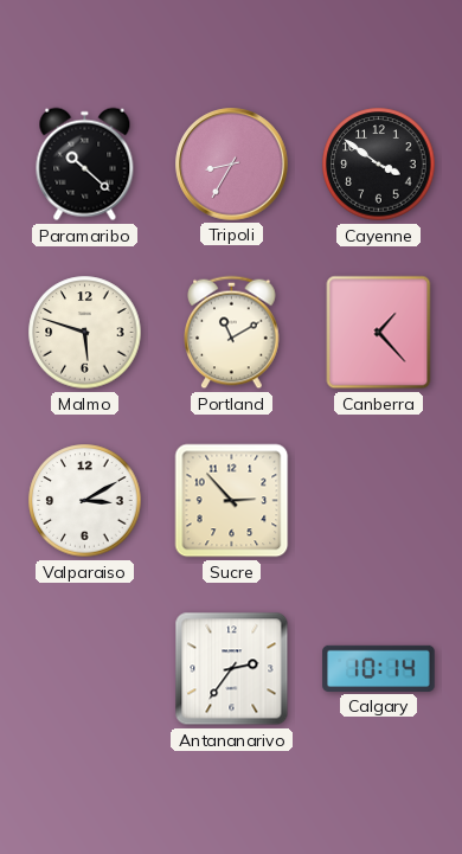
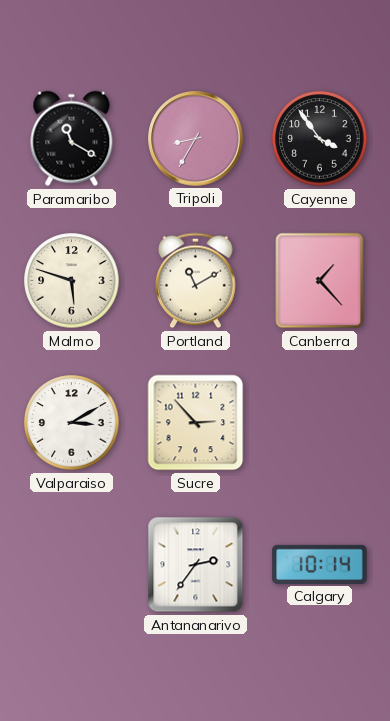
Paramaribo: 10:22 -> 11:20
Cayenne: 3:51 -> 3:54
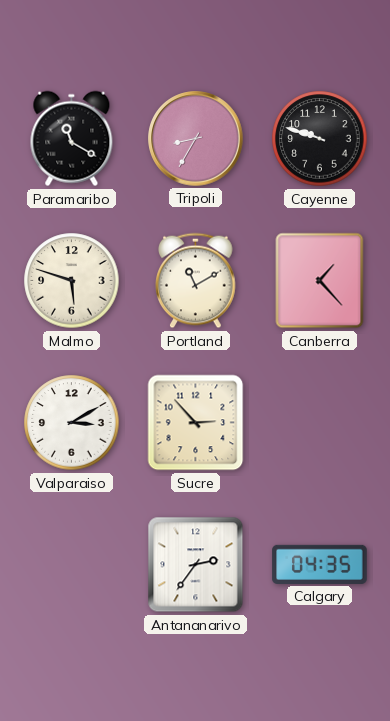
Cayenne: 3:54 -> 9:48
Calgary: 10:14 -> 04:35
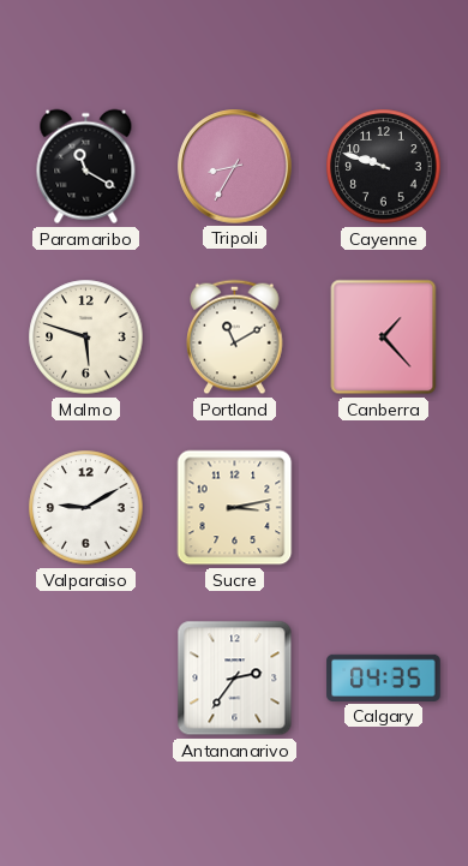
Valparaiso: 3:10 -> 9:10
Sucre: 2:53 -> 3:13
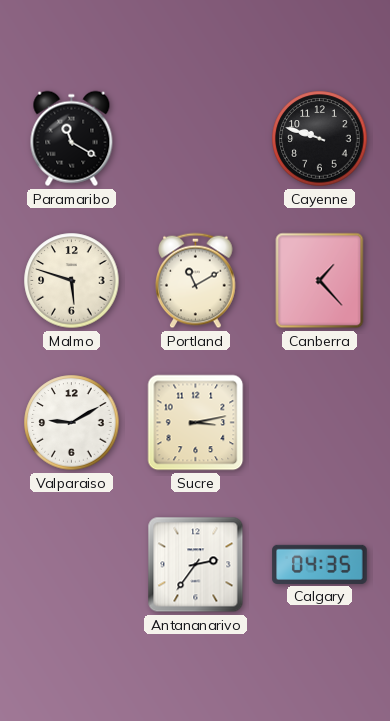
Tripoli: 8:35 -> none
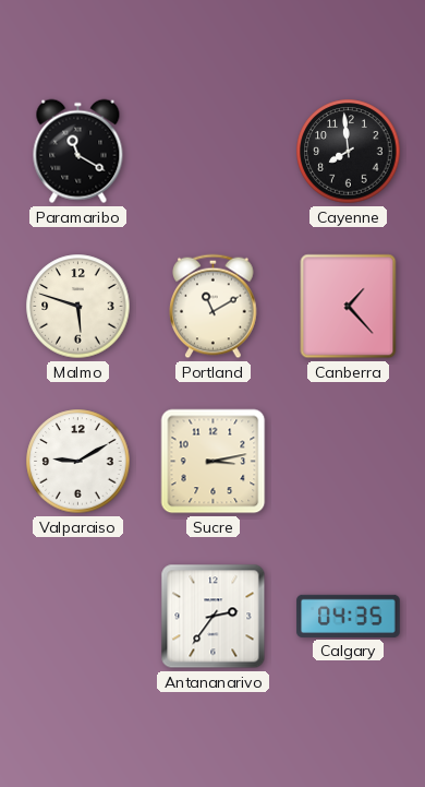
Cayenne: 9:48 -> 7:59
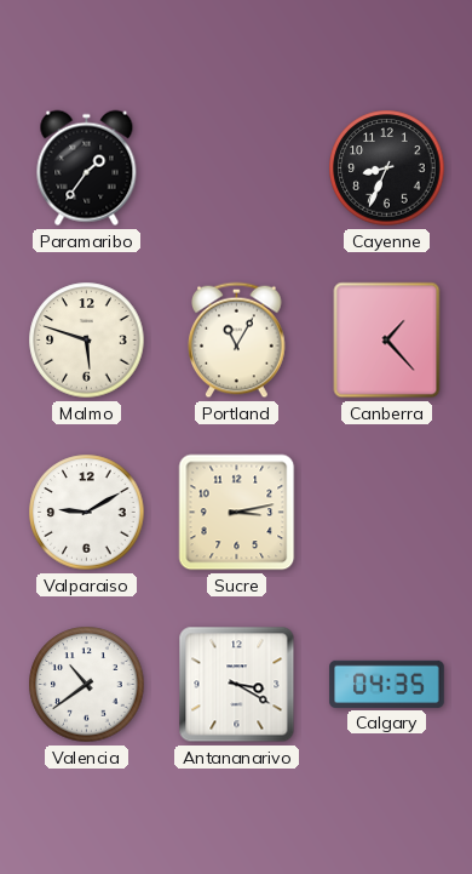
Paramaribo: 11:20 -> 1:36
Cayenne: 7:59 -> 8:34
Portland: 11:10 -> 11:05
Valencia: none -> 10:39
Antananarivo: 2:36 -> 3:20
